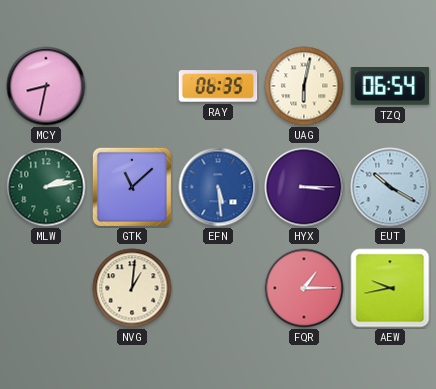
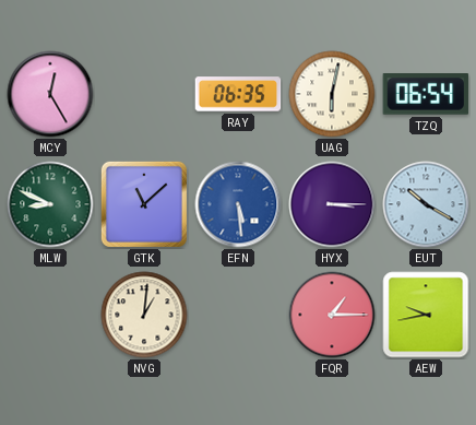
MCY: 8:32 -> 12:25
MLW: 2:13 -> 8:49
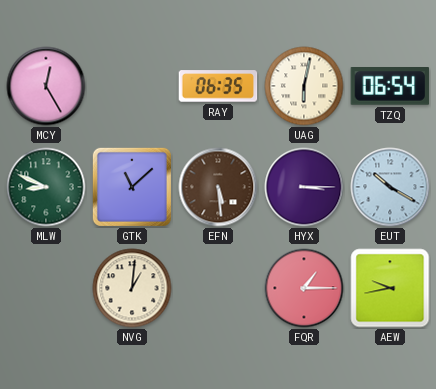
EFN dial: blue -> brown
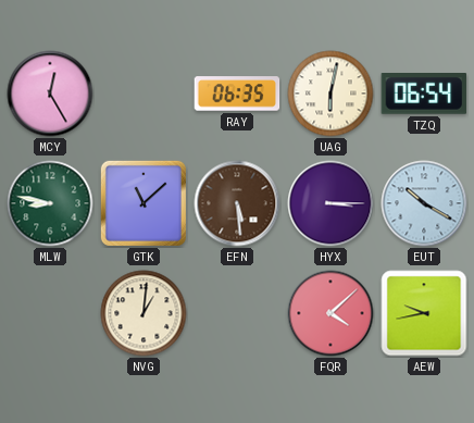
MLW: 8:49 -> 8:47
FQR: 1:15 -> 4:08
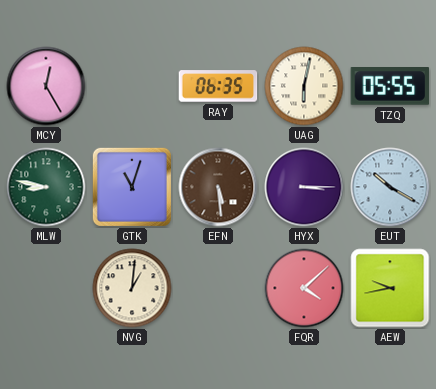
TZQ: 06:54 -> 05:55
GTK: 11:08 -> 11:03
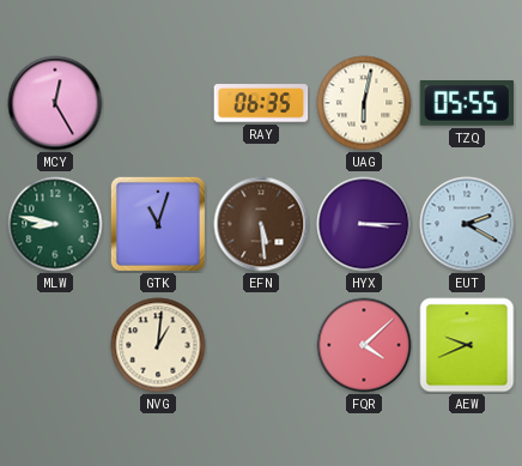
EUT: 10:20 -> 2:20
AEW: 9:43 -> 9:41
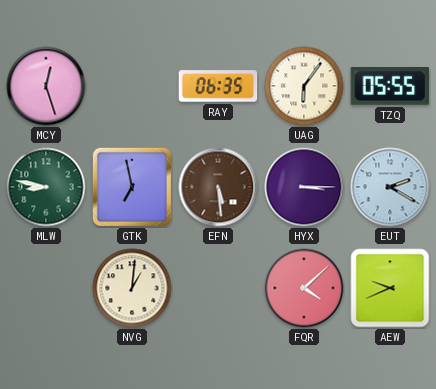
MCY: 12:25 -> 12:27
UAG: 6:02 -> 6:06
GTK: 11:03 -> 6:58
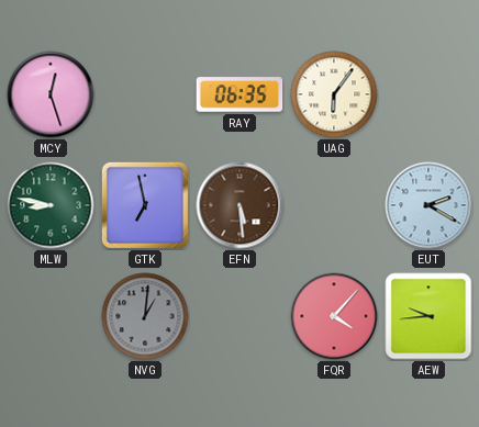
TZQ: 05:55 -> none
HYX: 3:15 -> none
NVG dial: cream -> grey
FQR: 4:08 -> 4:07
AEW: 9:41 -> 9:44
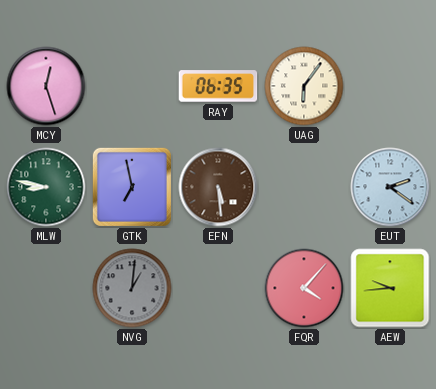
EUT: 2:20 -> 2:21
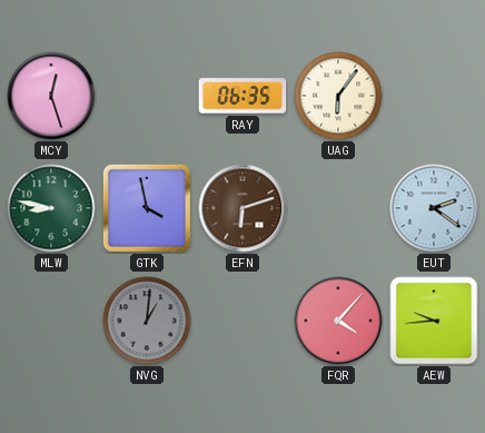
GTK: 6:58 -> 3:58
EFN: 5:29 -> 6:12
